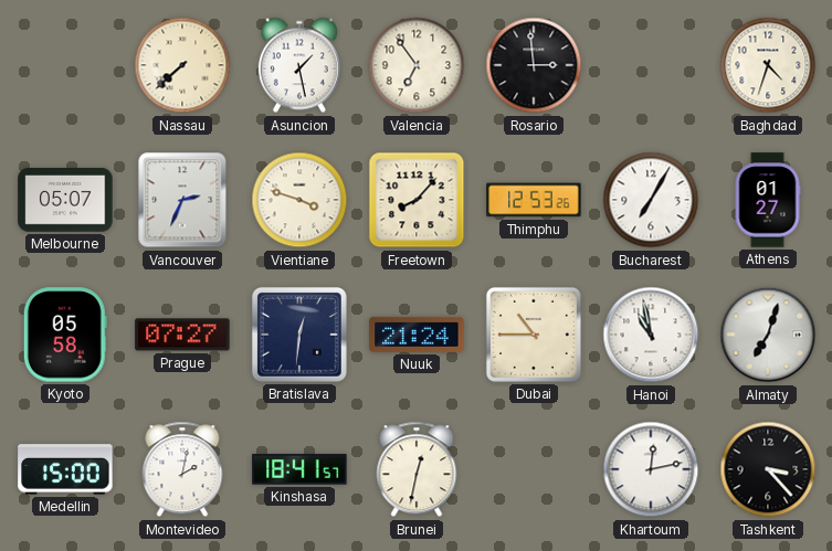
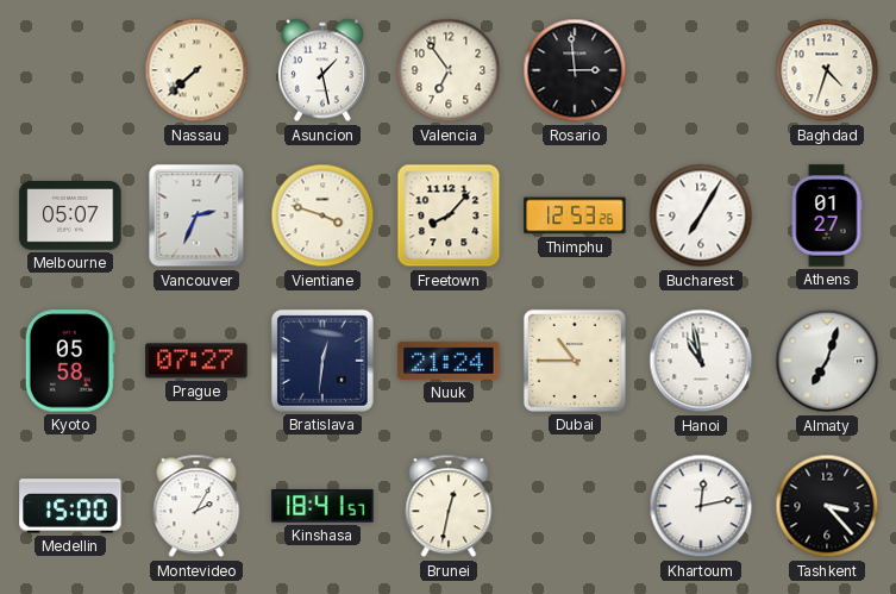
Montevideo: 2:02 -> 2:05
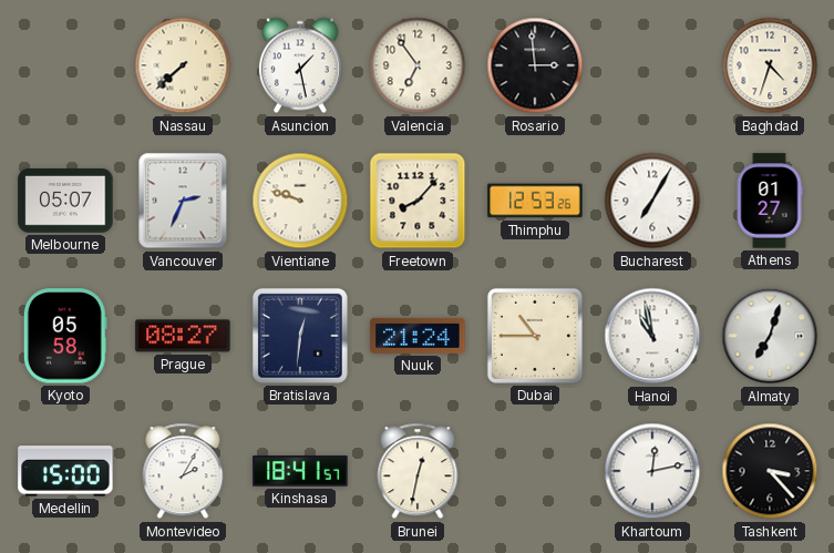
Vientiane: 3:48 -> 9:48
Prague: 07:27 -> 08:27
